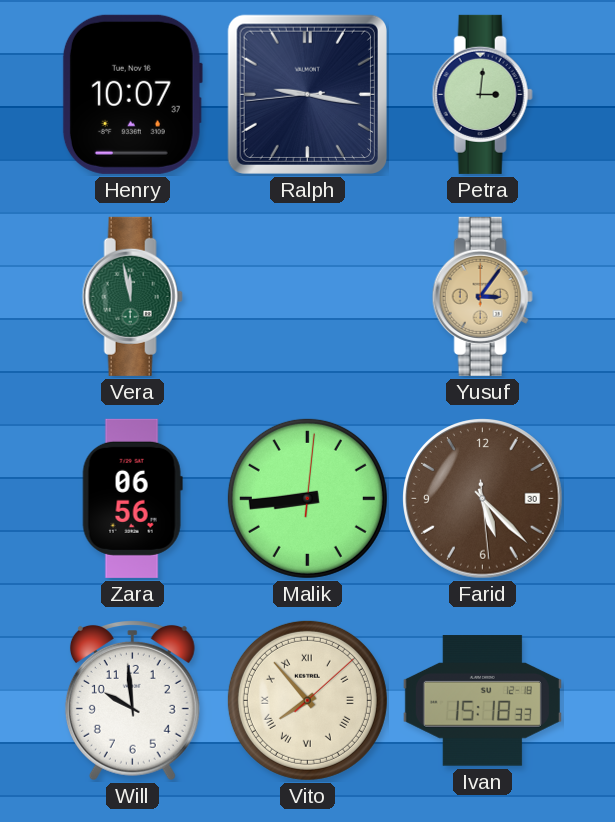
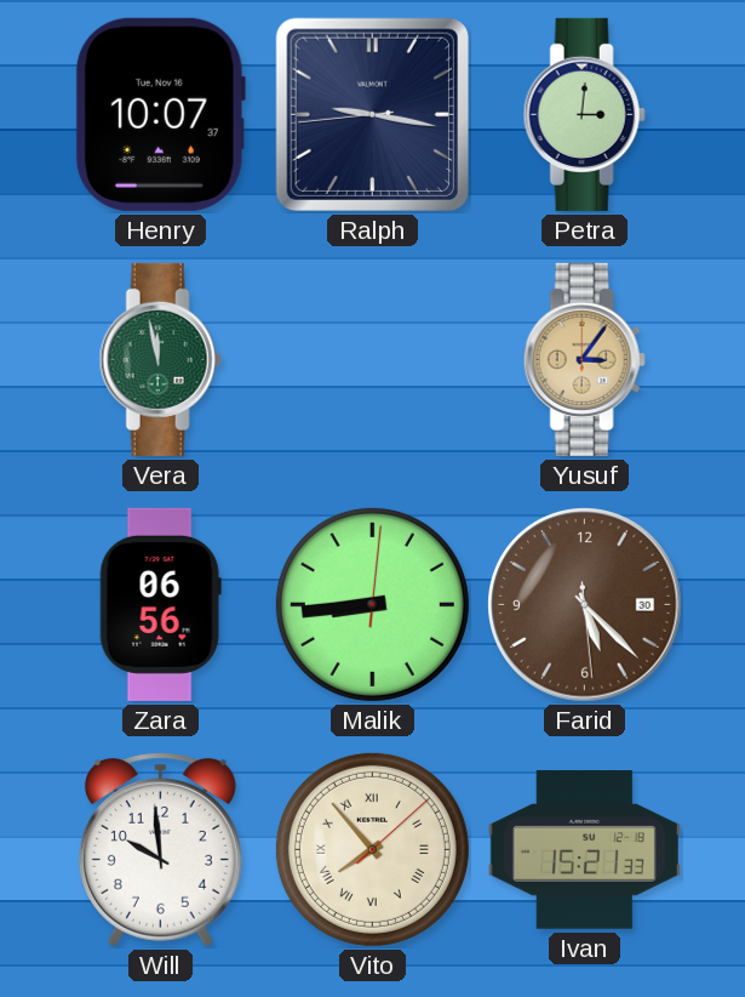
Ivan: 15:18 -> 15:21
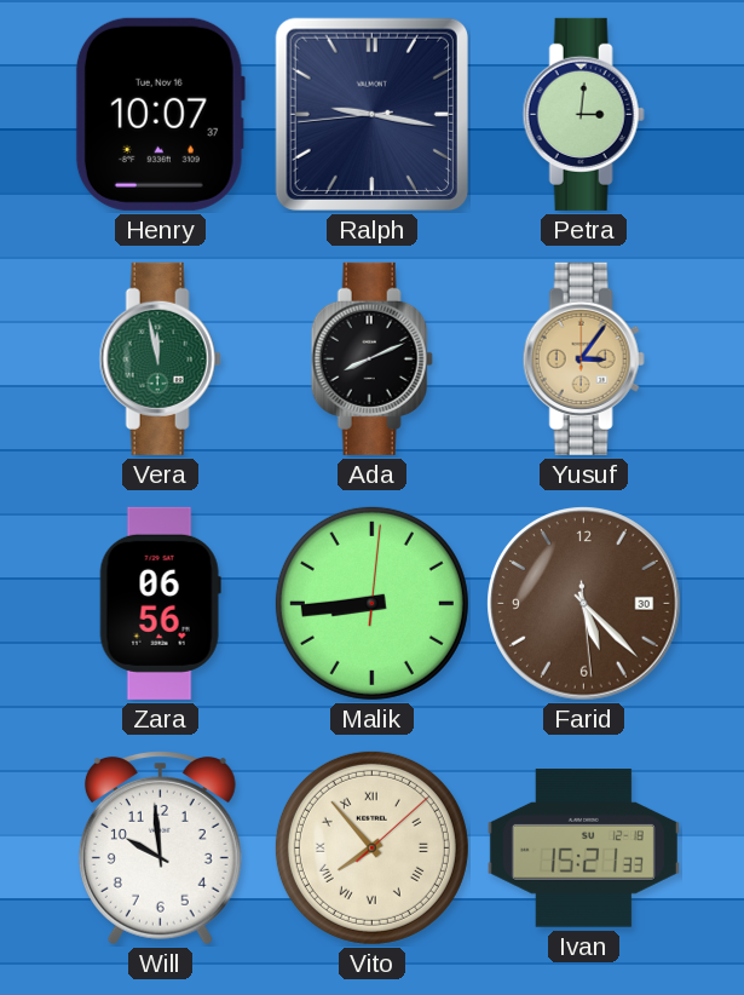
Ada: none -> 8:11
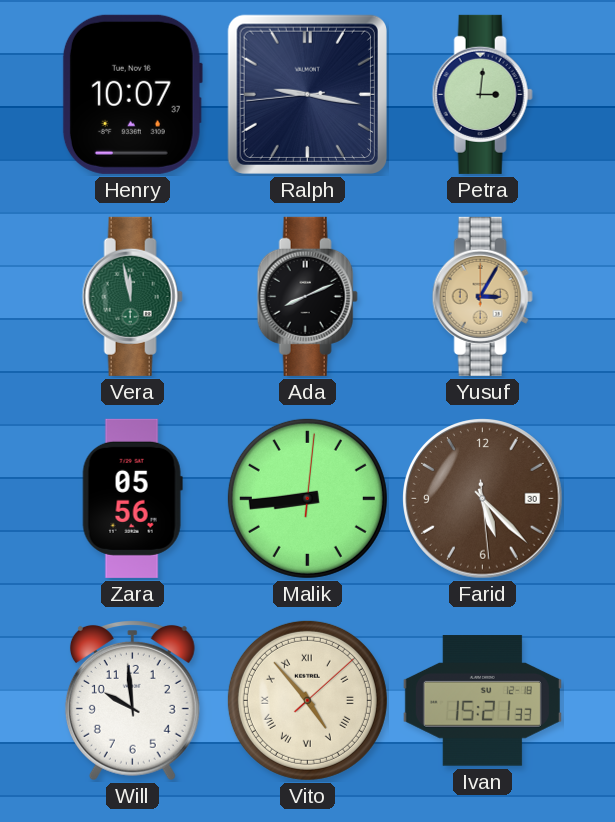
Yusuf: 3:06 -> 3:05
Zara: 06:56 -> 05:56
Vito: 7:53 -> 4:53
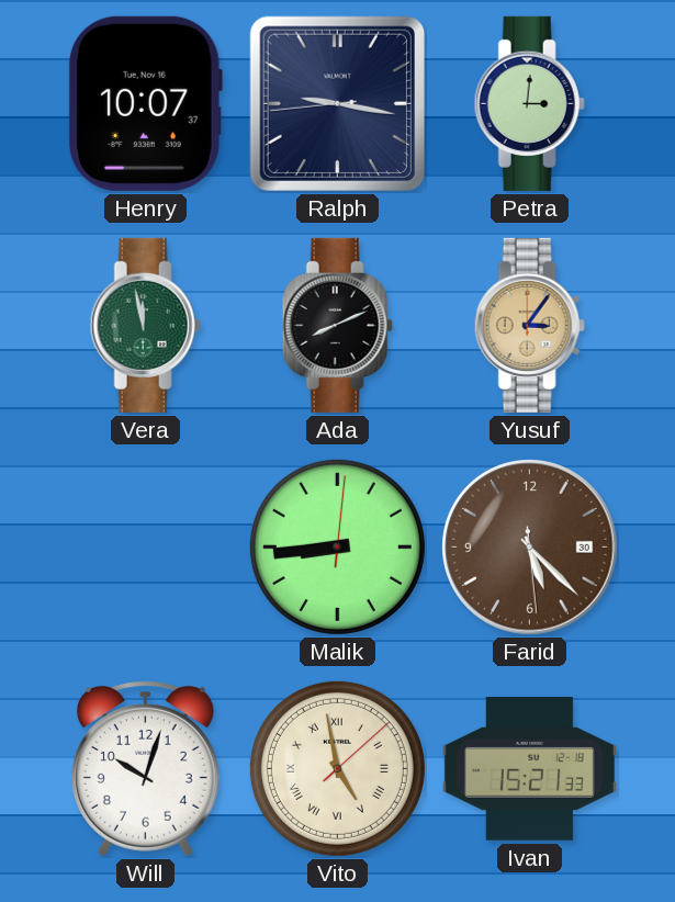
Yusuf: 3:05 -> 3:06
Zara: 05:56 -> none
Will: 9:59 -> 10:03
Vito: 4:53 -> 4:58
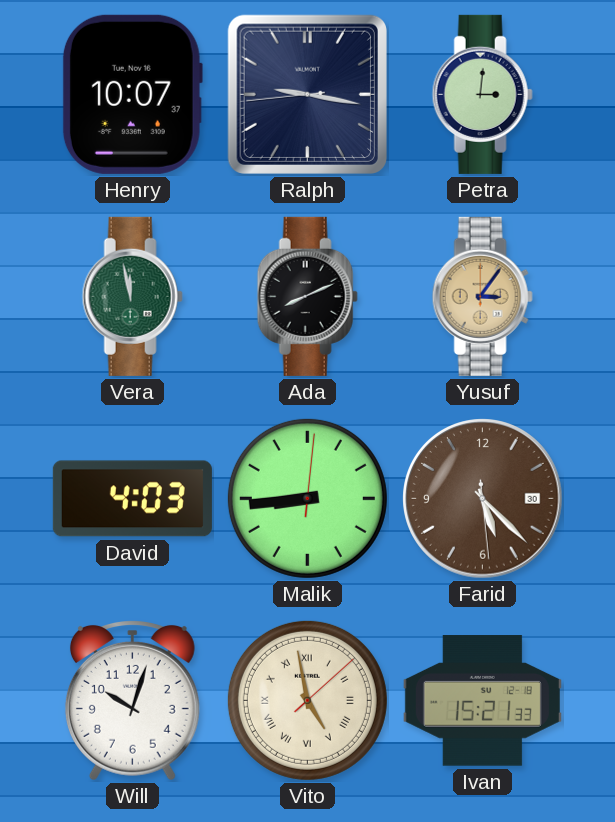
David: none -> 4:03
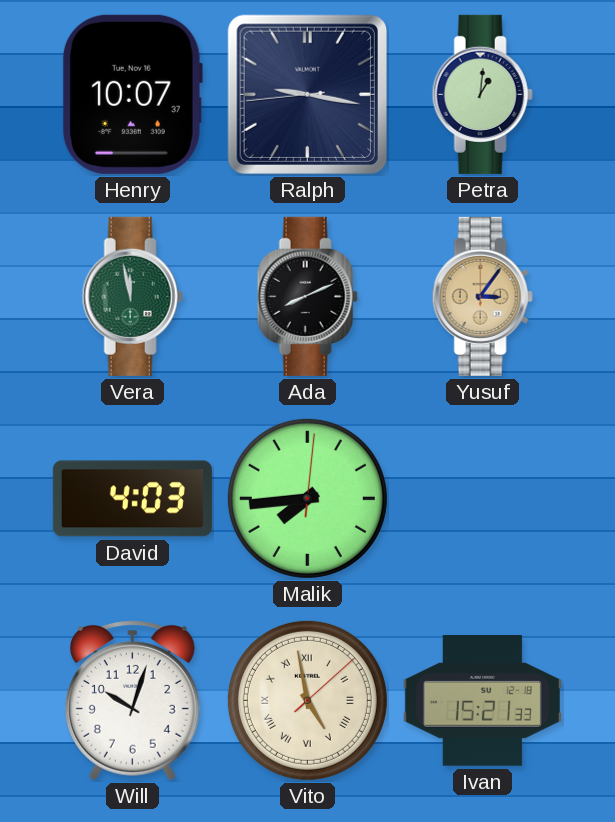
Petra: 3:01 -> 1:01
Malik: 8:44 -> 7:44
Farid: 5:22 -> none
